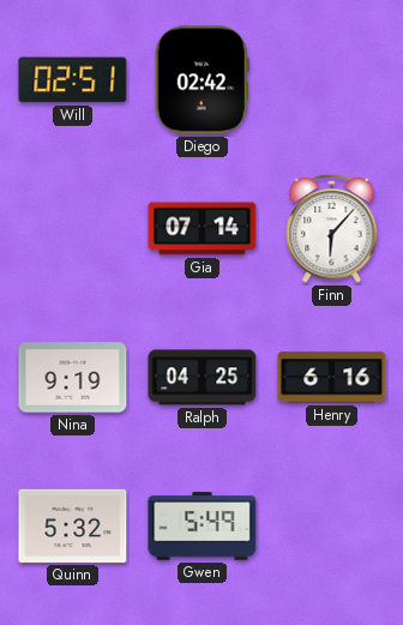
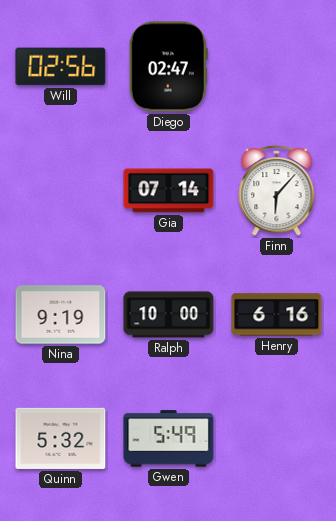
Will: 02:51 -> 02:56
Diego: 02:42 -> 02:47
Ralph: 04:25 -> 10:00
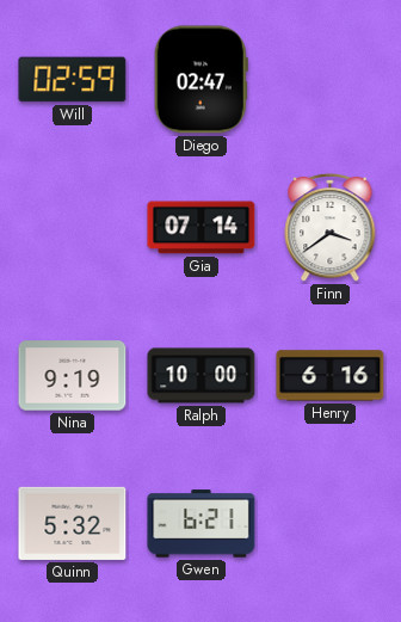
Will: 02:56 -> 02:59
Finn: 6:07 -> 3:39
Gwen: 5:49 -> 6:21
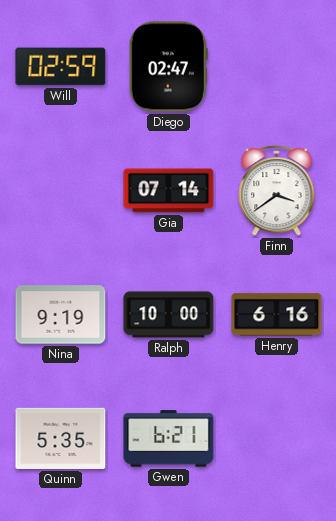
Quinn: 5:32 -> 5:35
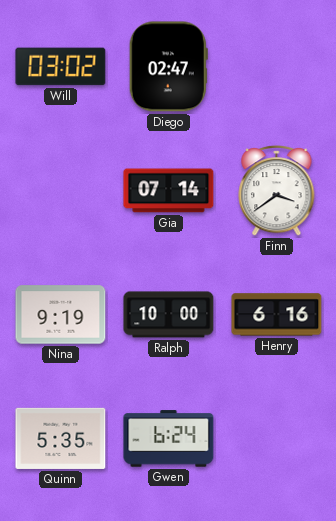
Will: 02:59 -> 03:02
Gwen: 6:21 -> 6:24
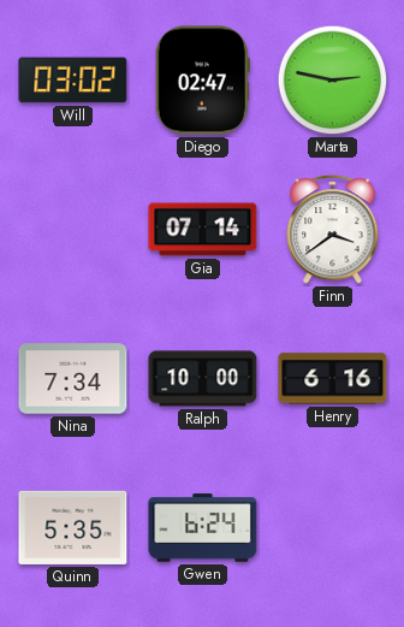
Marta: none -> 2:47
Nina: 9:19 -> 7:34
